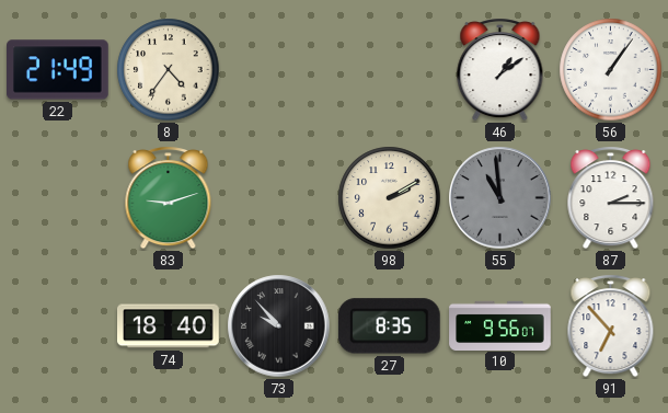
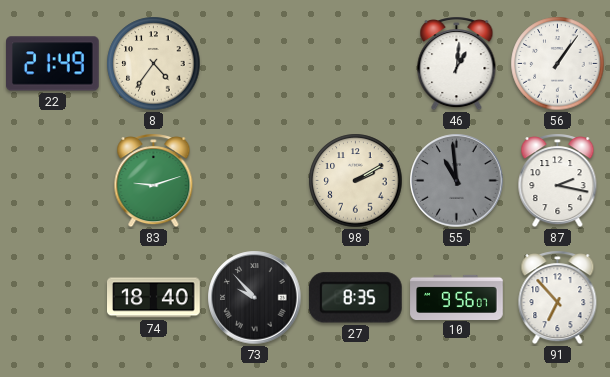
46: 1:09 -> 1:01
87: 2:15 -> 2:17
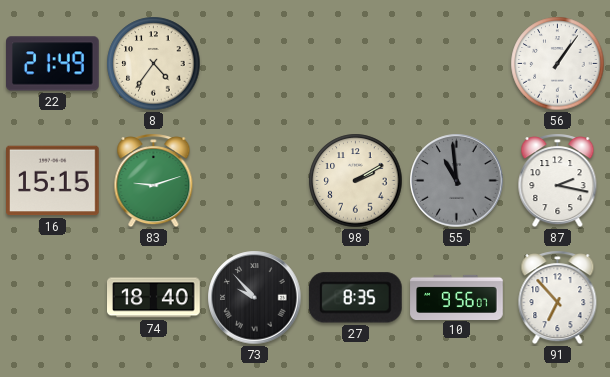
46: 1:01 -> none
16: none -> 15:15
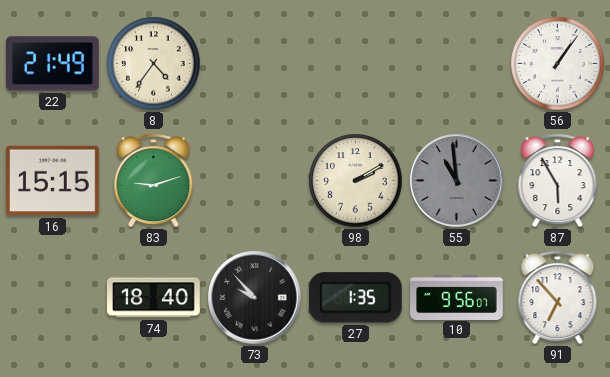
87: 2:17 -> 5:55
27: 8:35 -> 1:35
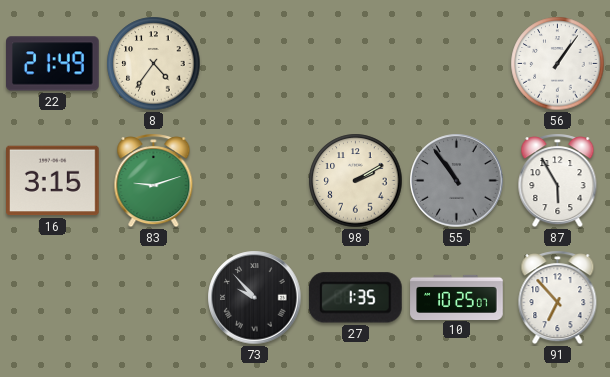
16: 15:15 -> 3:15
55: 10:59 -> 10:54
74: 18:40 -> none
10: 9:56 -> 10:25
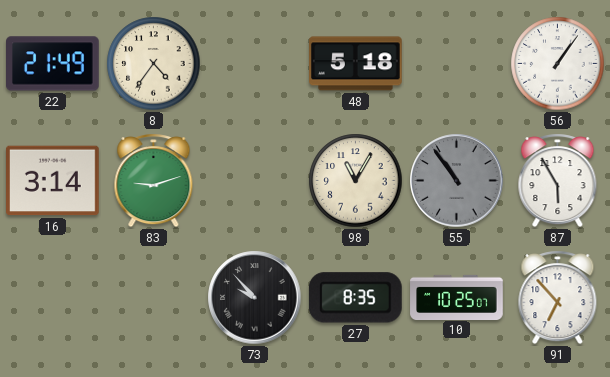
48: none -> 5:18
16: 3:15 -> 3:14
98: 2:10 -> 11:05
27: 1:35 -> 8:35
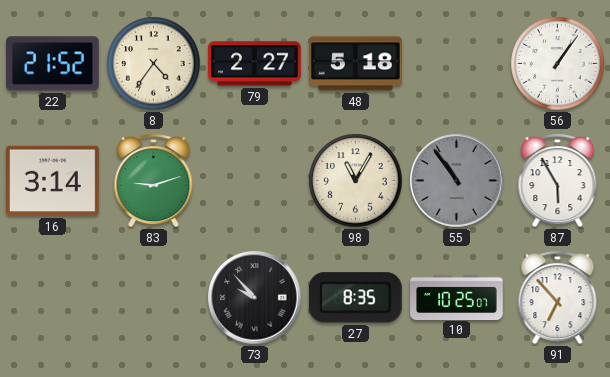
22: 21:49 -> 21:52
79: none -> 2:27
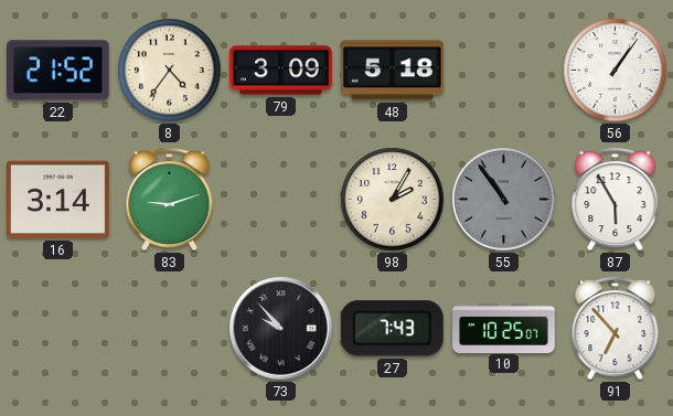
79: 2:27 -> 3:09
98: 11:05 -> 2:05
27: 8:35 -> 7:43
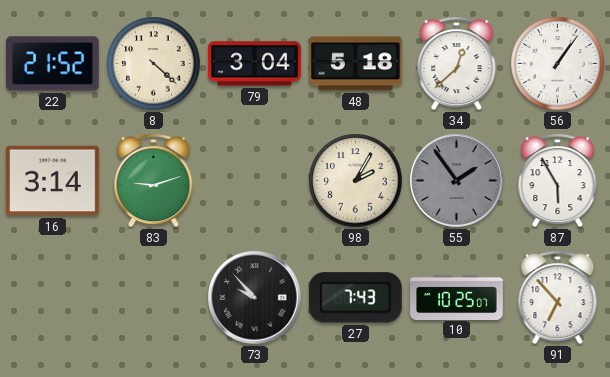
8: 4:36 -> 4:22
79: 3:09 -> 3:04
34: none -> 12:38
55: 10:54 -> 1:54
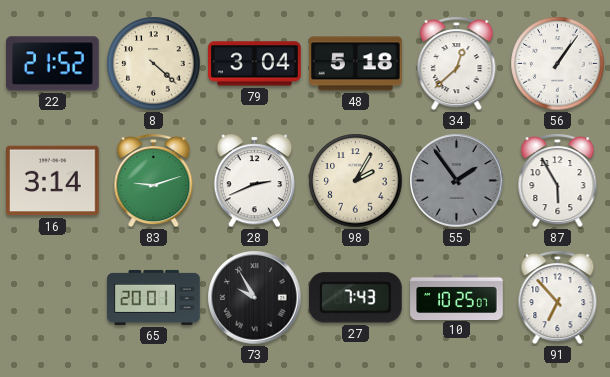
28: none -> 2:41
65: none -> 20:01
73: 9:53 -> 9:55
